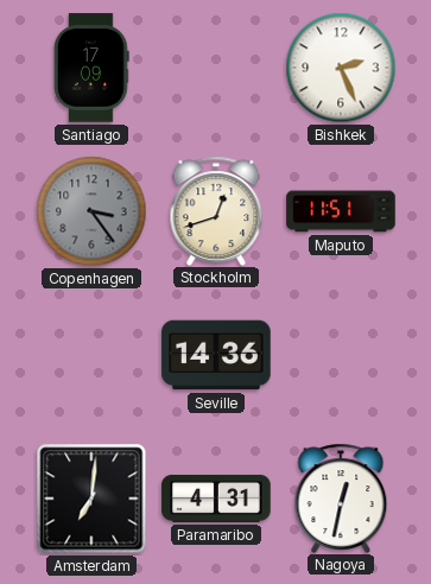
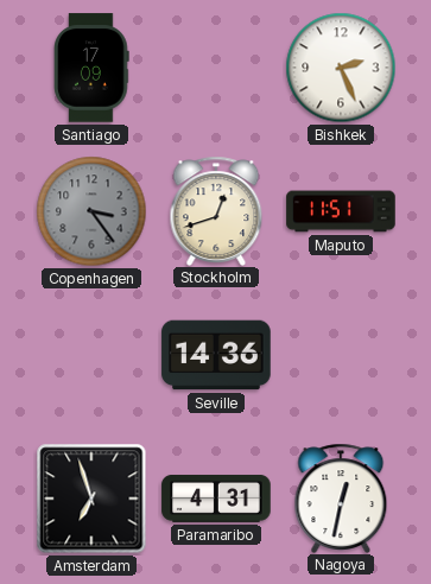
Amsterdam: 7:01 -> 6:57
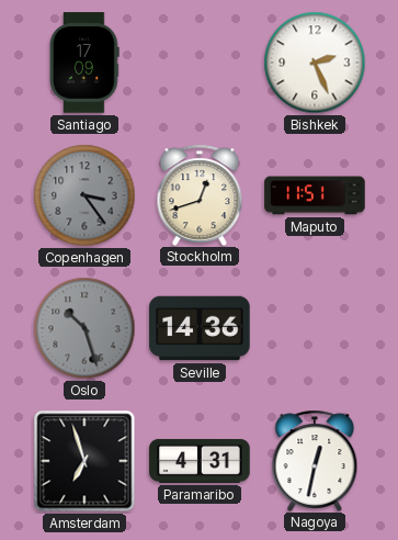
Oslo: none -> 10:27
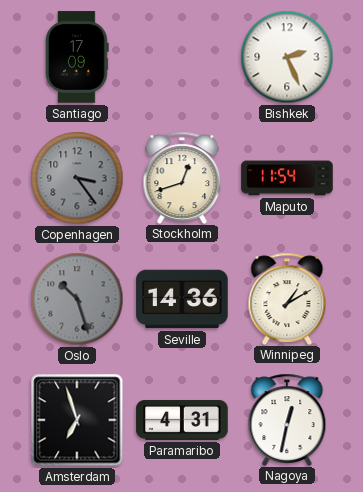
Maputo: 11:51 -> 11:54
Winnipeg: none -> 1:10
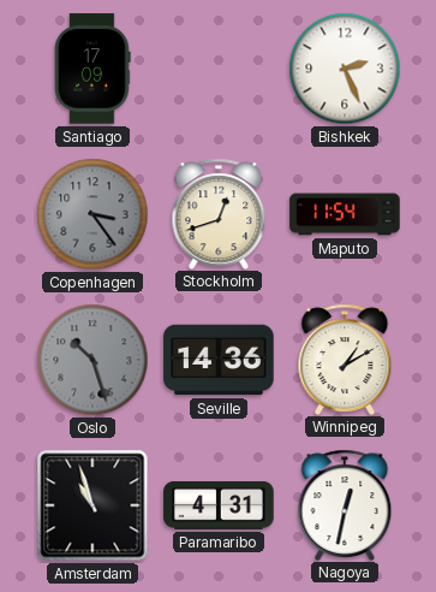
Amsterdam: 6:57 -> 10:57
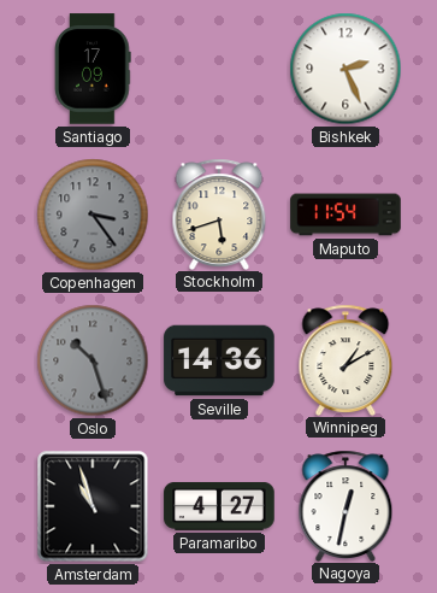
Stockholm: 12:42 -> 5:42
Paramaribo: 4:31 -> 4:27
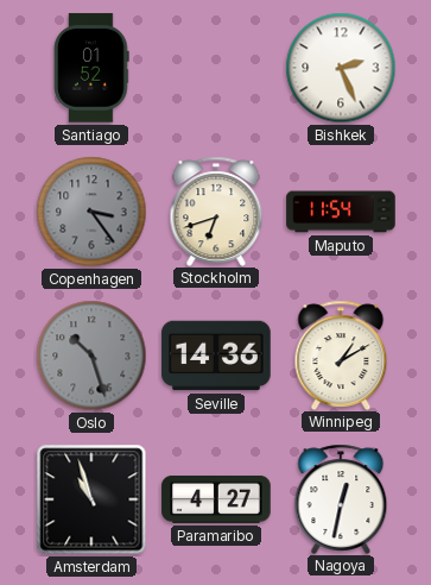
Santiago: 17:09 -> 01:52
Stockholm: 5:42 -> 6:42
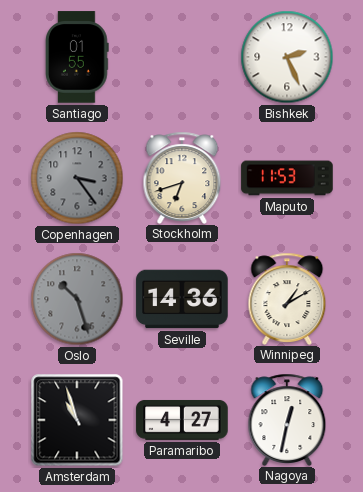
Santiago: 01:52 -> 01:55
Maputo: 11:54 -> 11:53
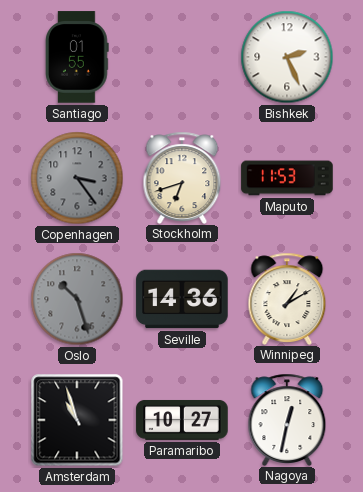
Paramaribo: 4:27 -> 10:27
